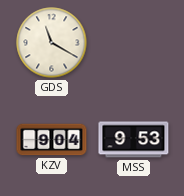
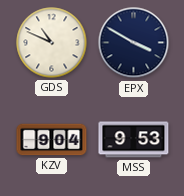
GDS: 11:20 -> 10:49
EPX: none -> 3:50
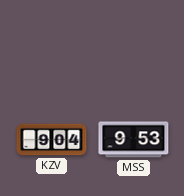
GDS: 10:49 -> none
EPX: 3:50 -> none
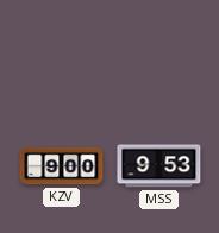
KZV: 9:04 -> 9:00
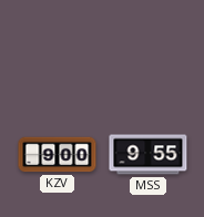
MSS: 9:53 -> 9:55
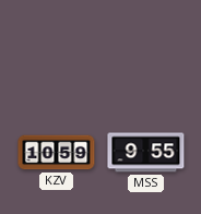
KZV: 9:00 -> 10:59
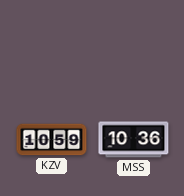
MSS: 9:55 -> 10:36
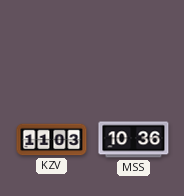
KZV: 10:59 -> 11:03
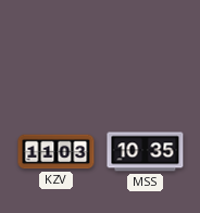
MSS: 10:36 -> 10:35
